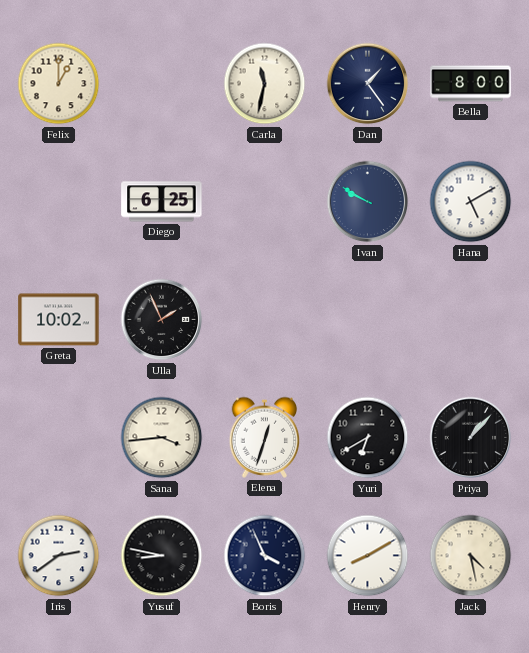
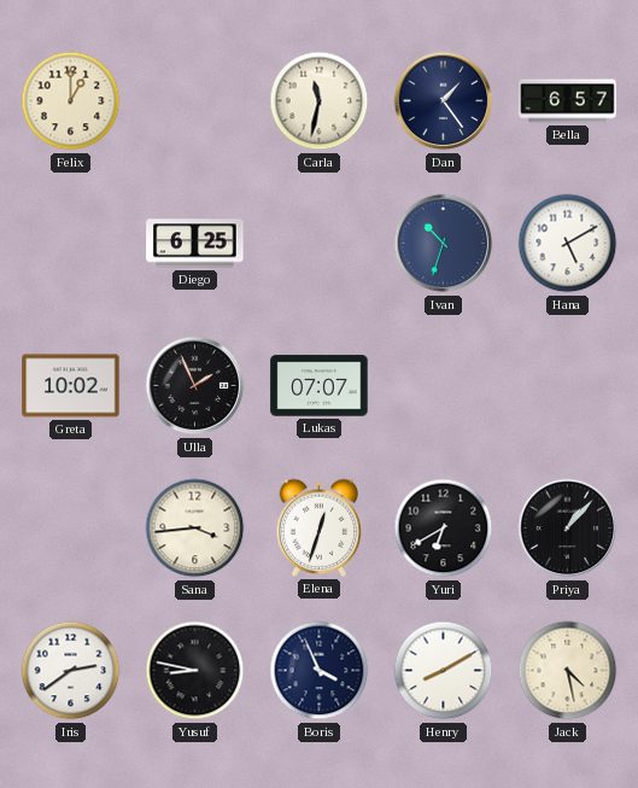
Bella: 8:00 -> 6:57
Ivan: 9:50 -> 10:33
Lukas: none -> 07:07
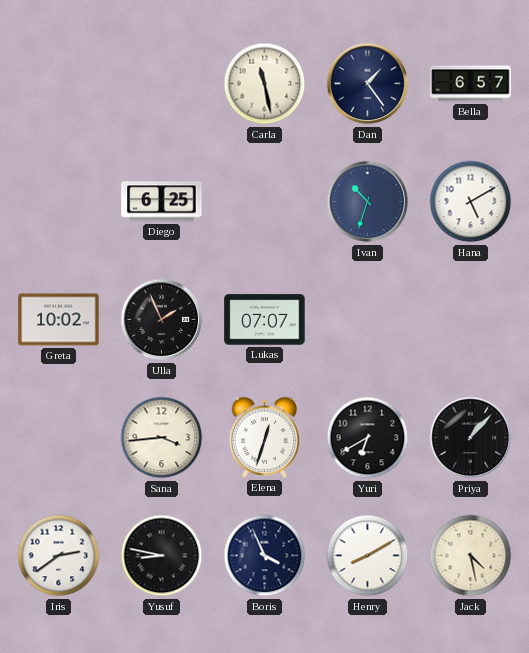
Felix: 1:00 -> none
Carla: 11:32 -> 11:28
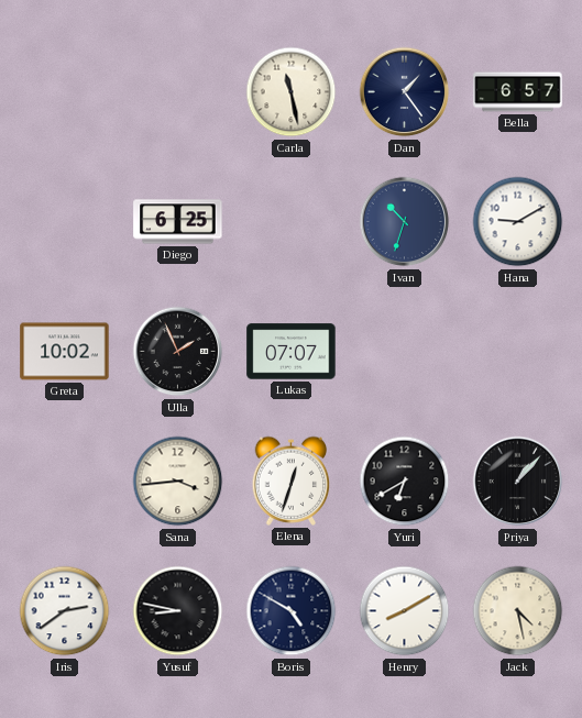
Hana: 5:10 -> 9:10
Boris: 3:56 -> 4:50
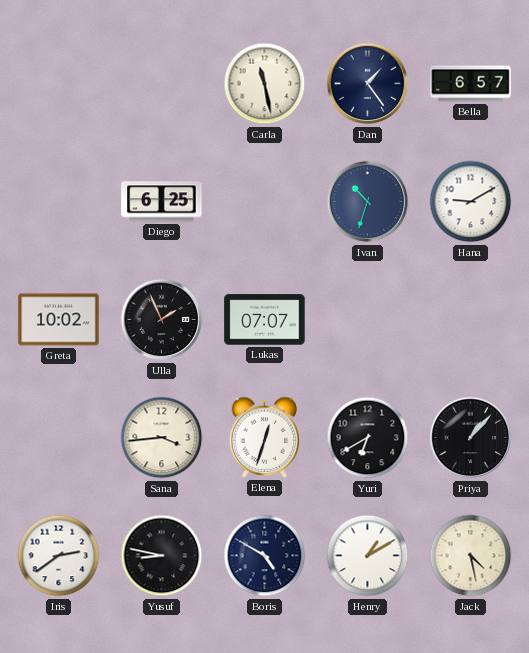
Henry: 8:10 -> 1:10
